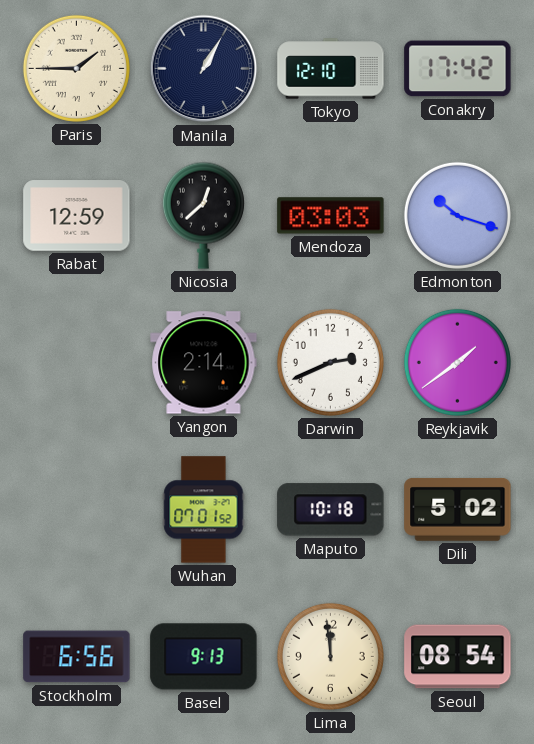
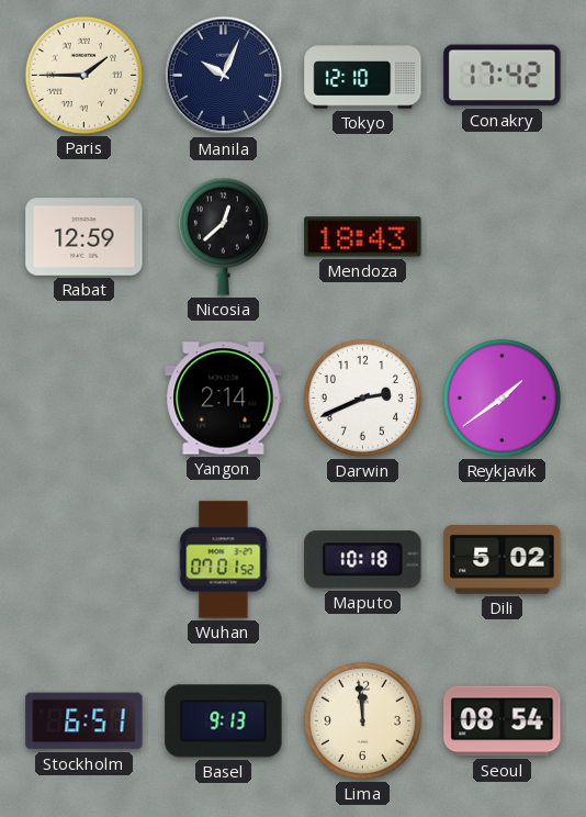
Manila: 1:05 -> 10:04
Mendoza: 03:03 -> 18:43
Edmonton: 10:18 -> none
Stockholm: 6:56 -> 6:51
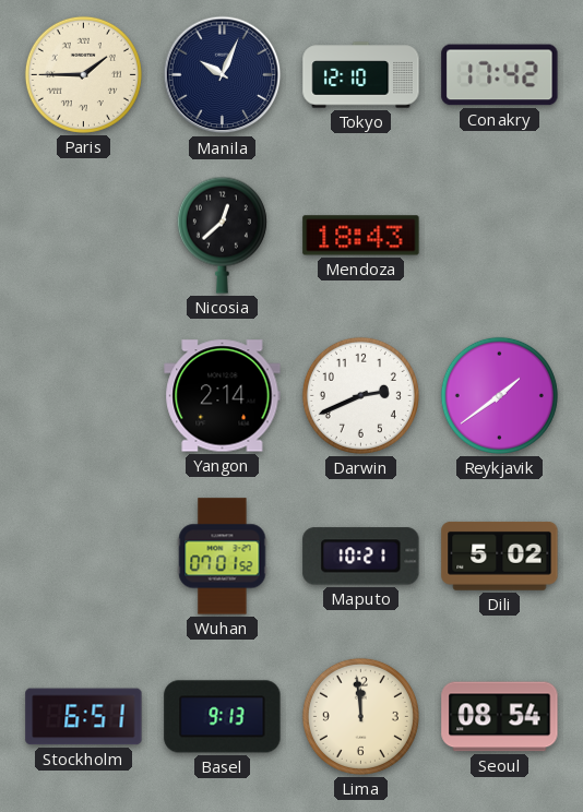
Rabat: 12:59 -> none
Maputo: 10:18 -> 10:21
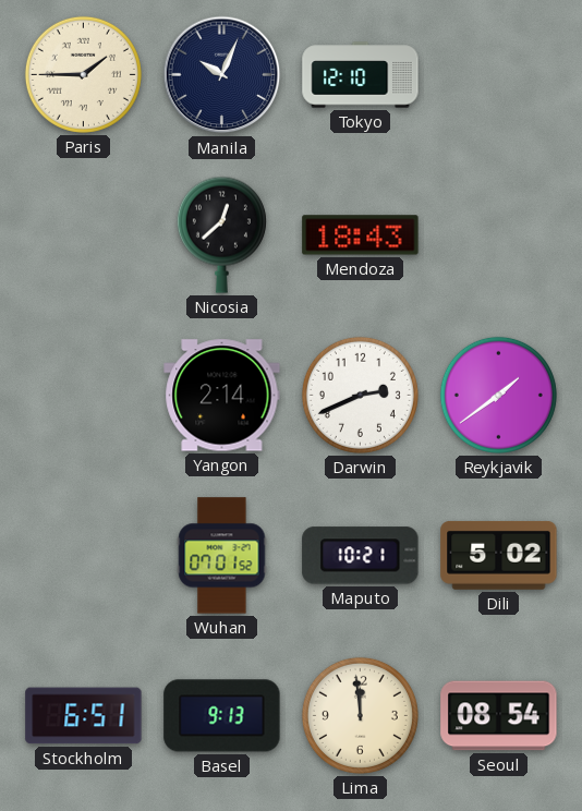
Conakry: 17:42 -> none
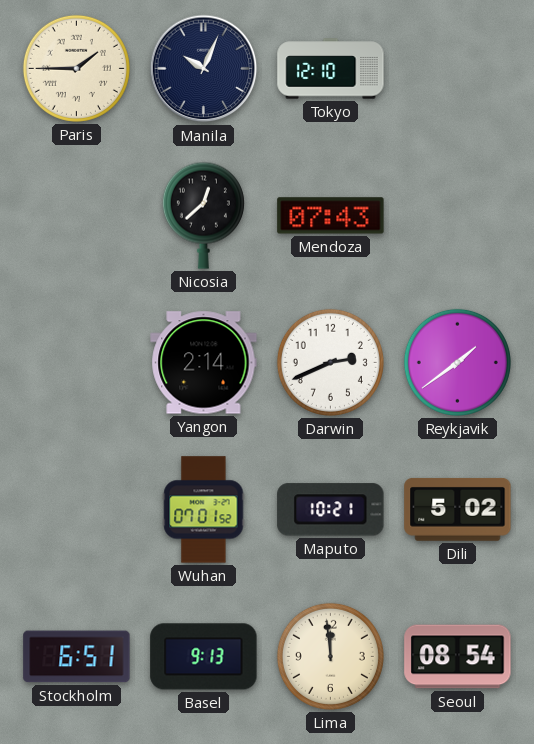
Mendoza: 18:43 -> 07:43
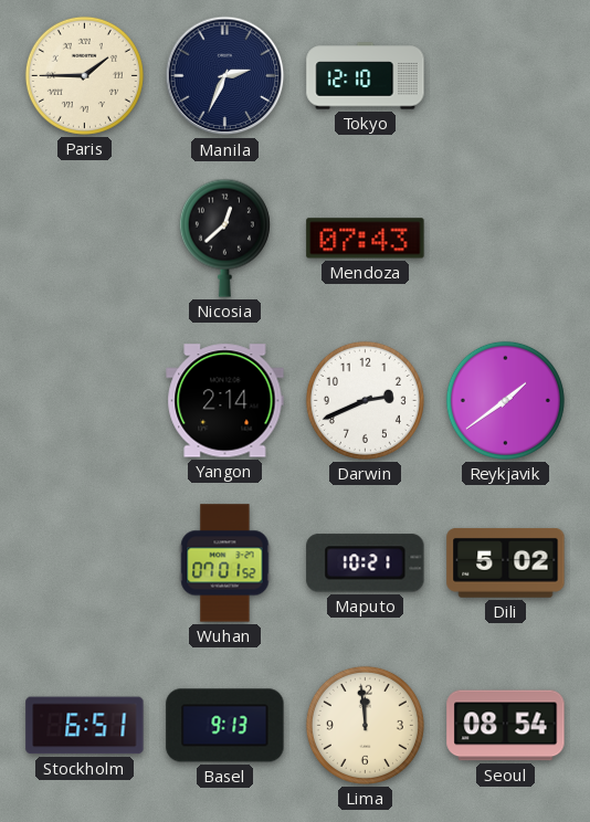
Manila: 10:04 -> 2:34
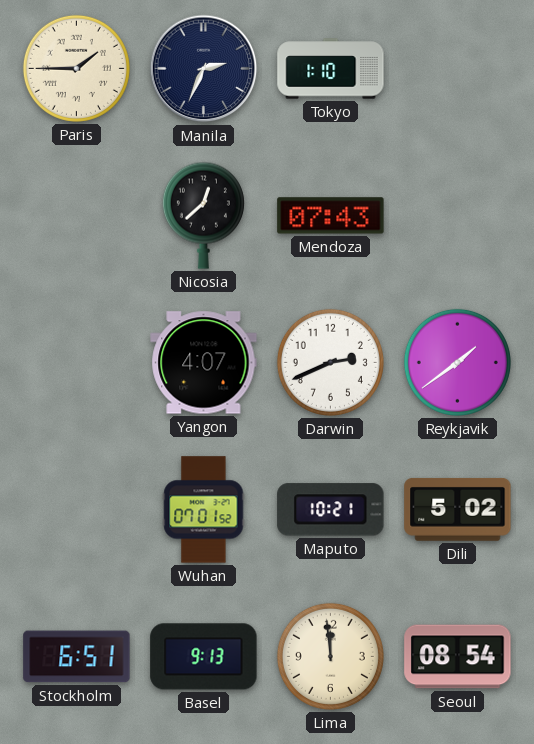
Tokyo: 12:10 -> 1:10
Yangon: 2:14 -> 4:07
